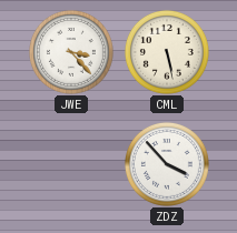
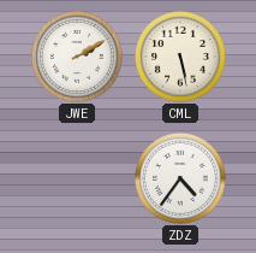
JWE: 3:23 -> 2:10
ZDZ: 3:53 -> 4:36
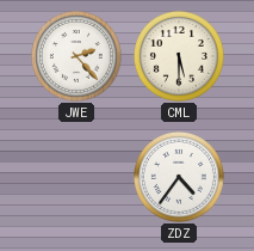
JWE: 2:10 -> 2:23
CML: 5:28 -> 5:30
